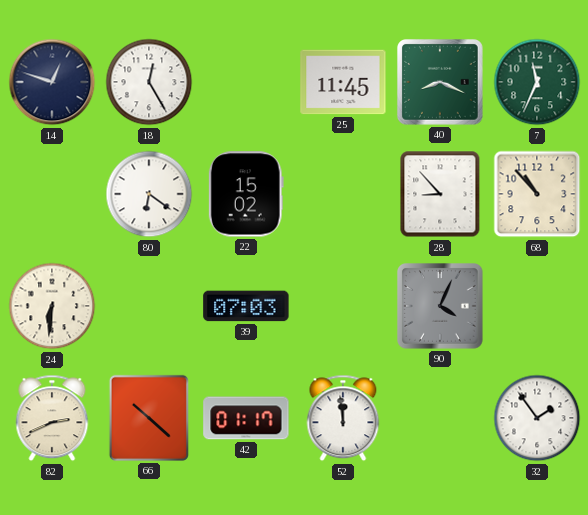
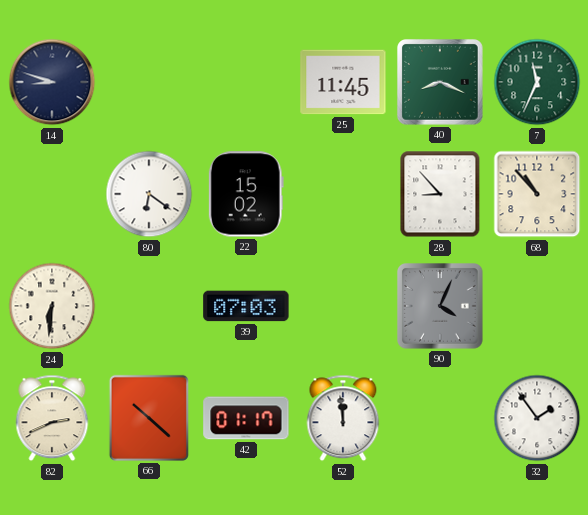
14: 12:48 -> 8:48
18: 12:25 -> none
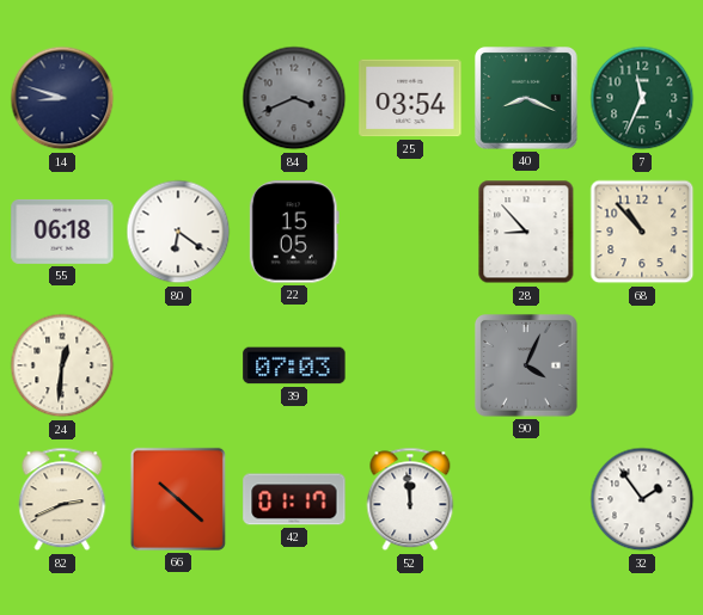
84: none -> 3:41
25: 11:45 -> 03:54
55: none -> 06:18
22: 15:02 -> 15:05
24: 6:31 -> 12:31
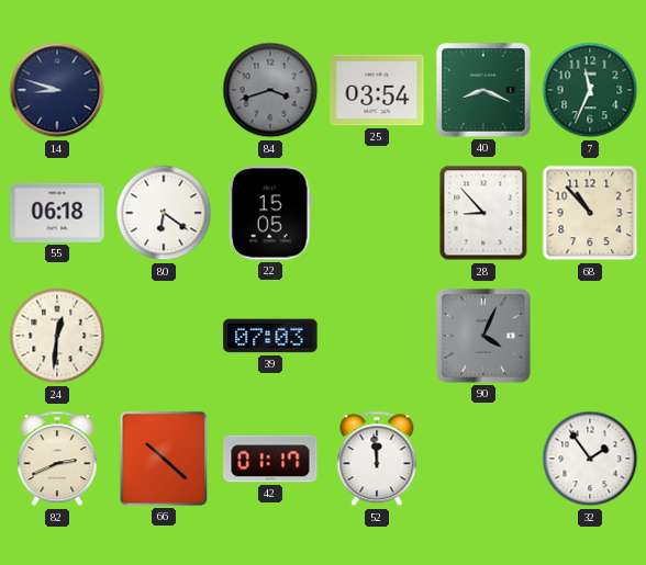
84: 3:41 -> 3:42
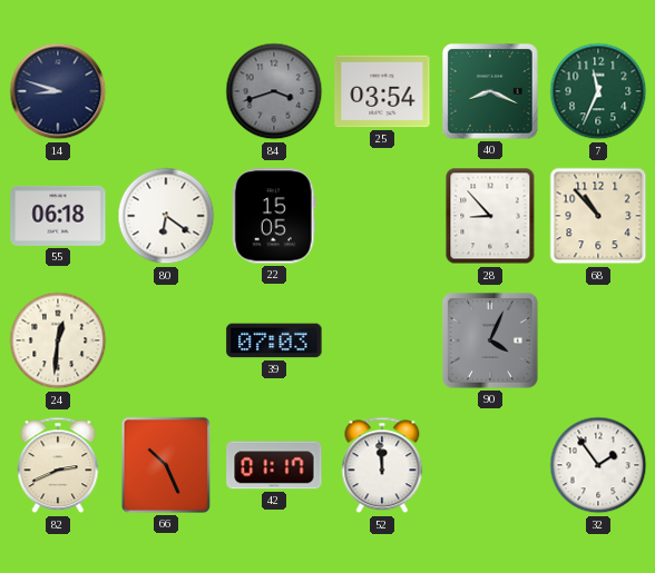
66: 10:22 -> 10:26
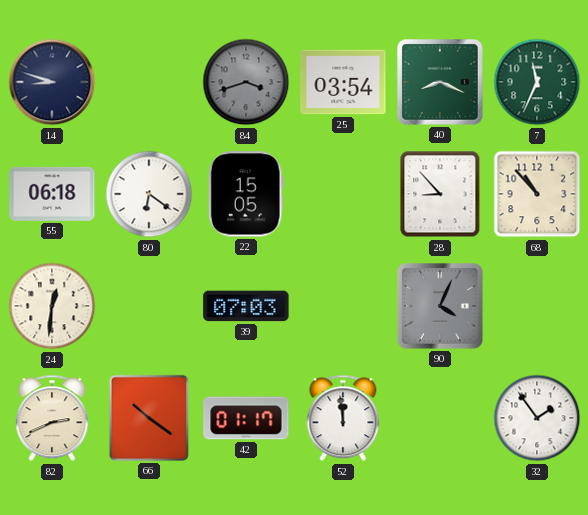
66: 10:26 -> 10:21
